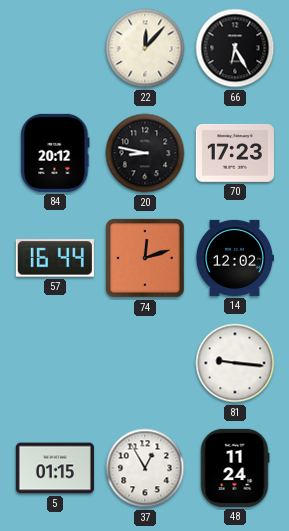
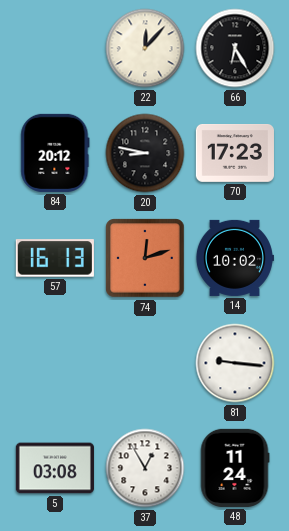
57: 16:44 -> 16:13
14: 12:02 -> 10:02
5: 01:15 -> 03:08
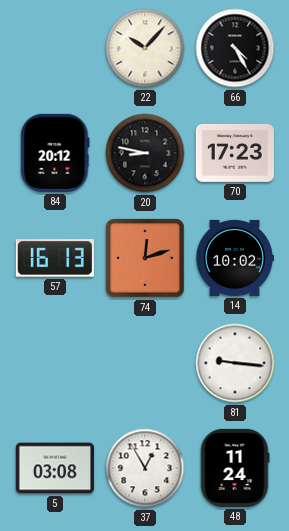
22: 12:07 -> 10:07
66: 6:25 -> 4:25
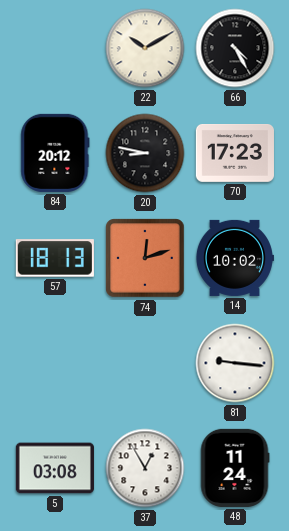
22: 10:07 -> 10:10
57: 16:13 -> 18:13
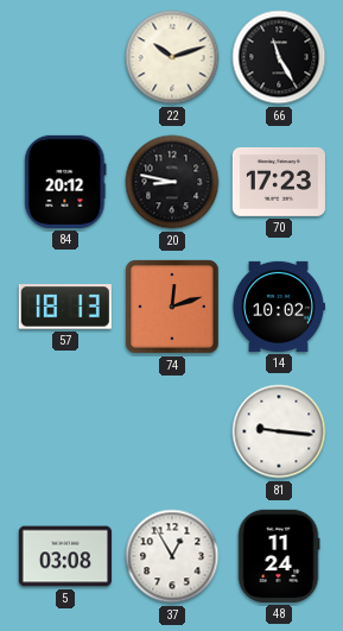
22: 10:10 -> 10:12
66: 4:25 -> 11:25
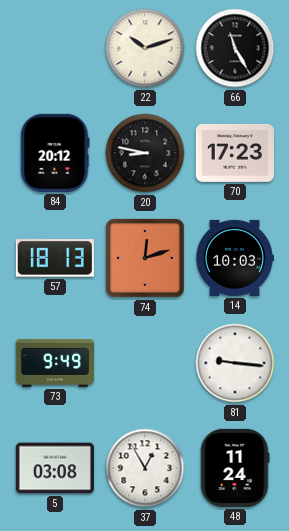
14: 10:02 -> 10:03
73: none -> 9:49
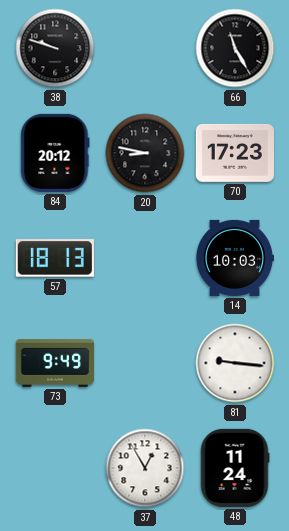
38: none -> 9:48
22: 10:12 -> none
74: 12:12 -> none
5: 03:08 -> none
